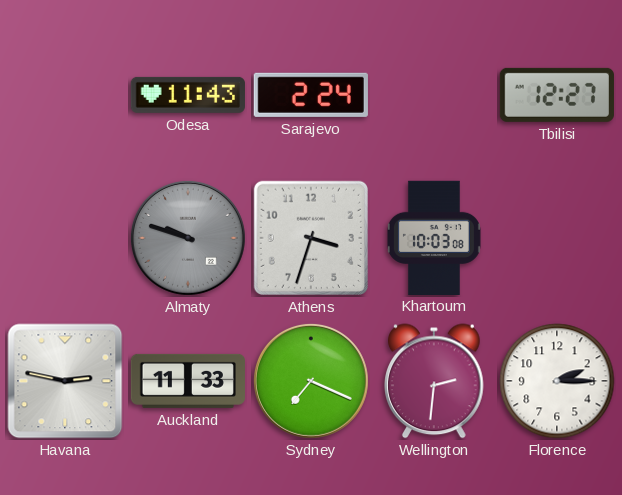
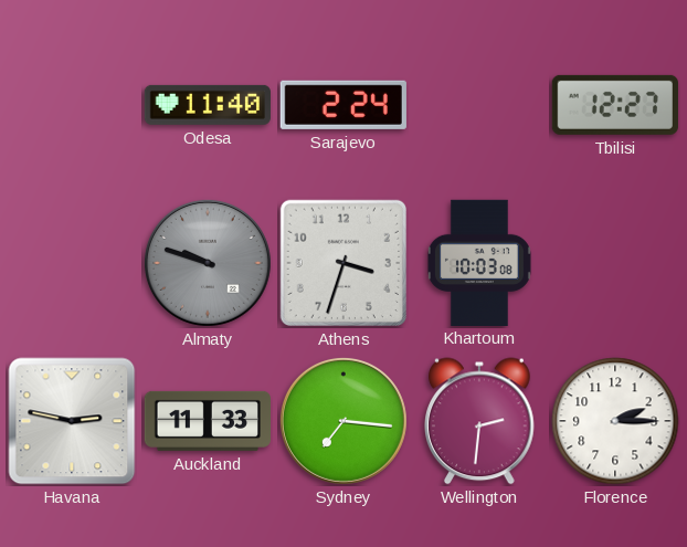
Odesa: 11:43 -> 11:40
Sydney: 7:19 -> 7:16
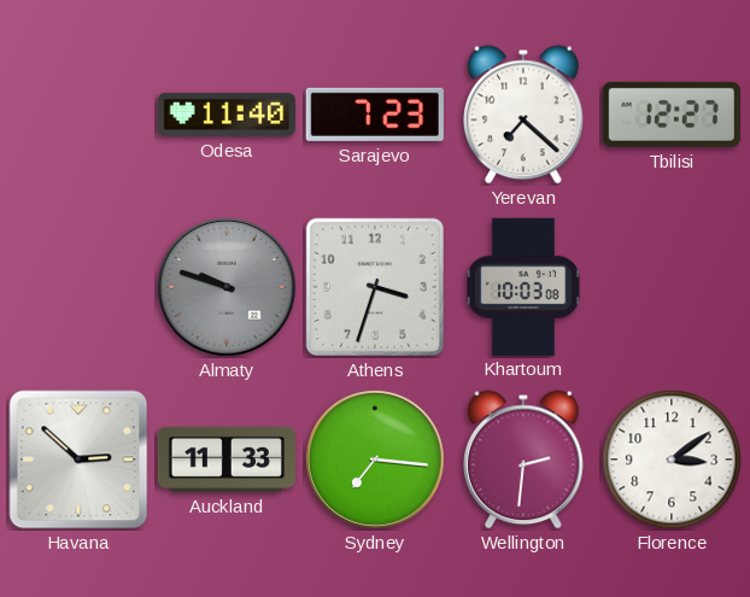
Sarajevo: 2:24 -> 7:23
Yerevan: none -> 7:22
Havana: 2:47 -> 2:52
Florence: 2:15 -> 3:09
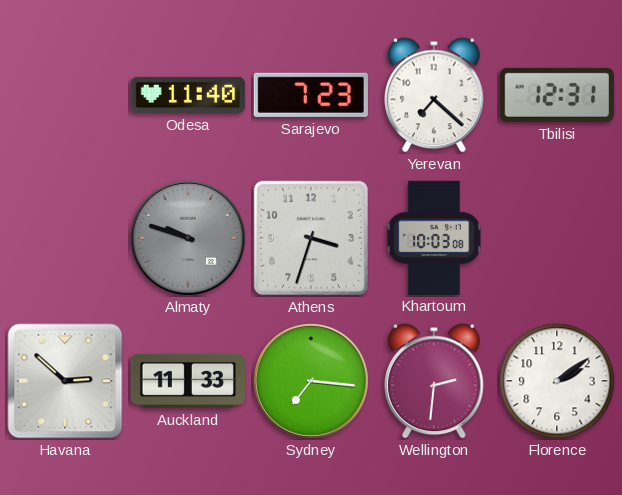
Tbilisi: 12:27 -> 12:31
Florence: 3:09 -> 2:09
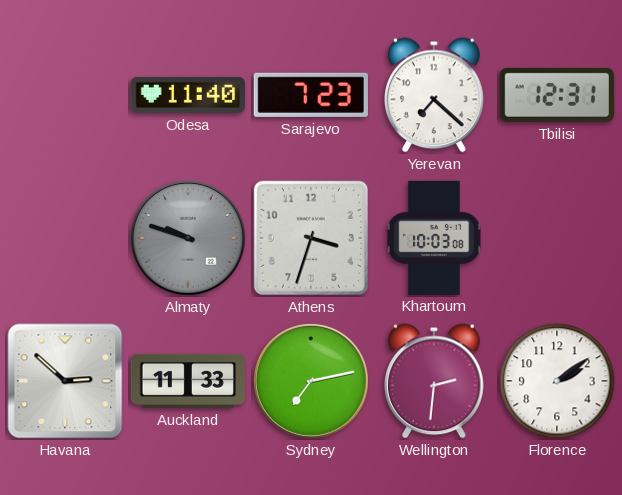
Sydney: 7:16 -> 7:13
